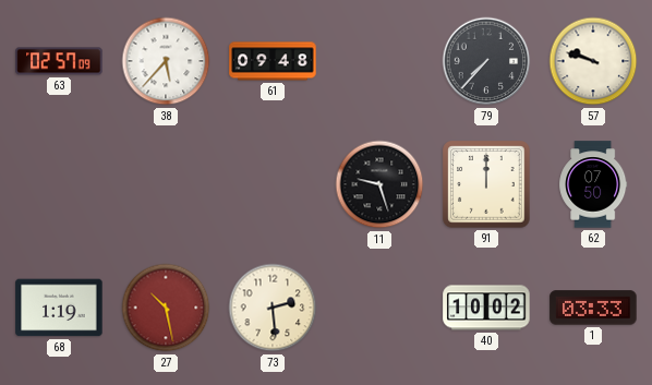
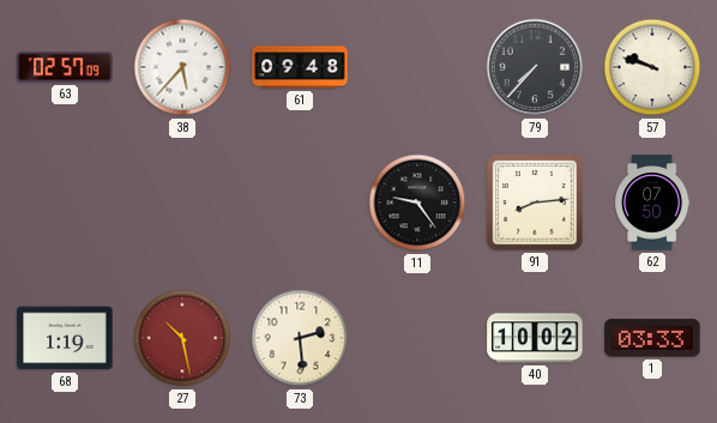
11: 9:27 -> 9:24
91: 12:00 -> 8:14
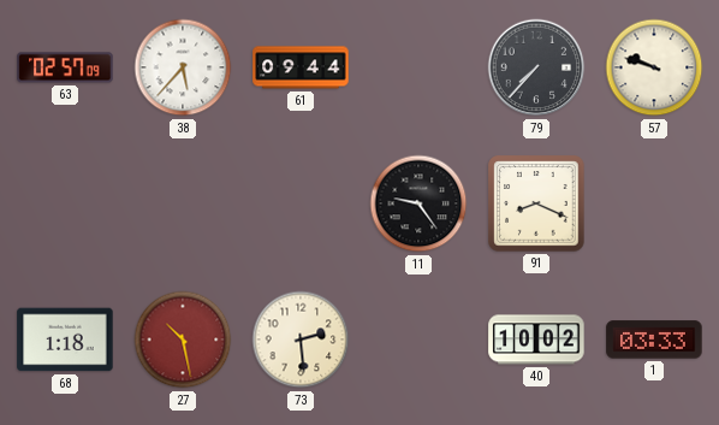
61: 09:48 -> 09:44
91: 8:14 -> 8:19
62: 07:50 -> none
68: 1:19 -> 1:18
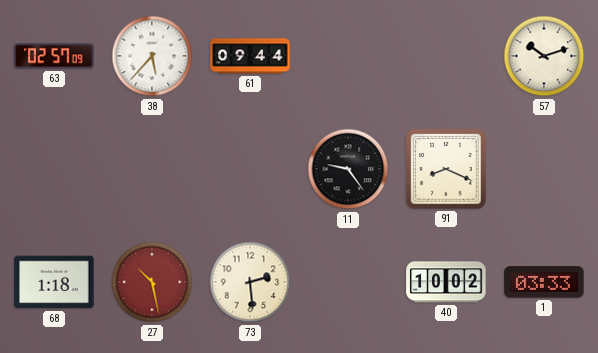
79: 7:37 -> none
57: 9:48 -> 10:12
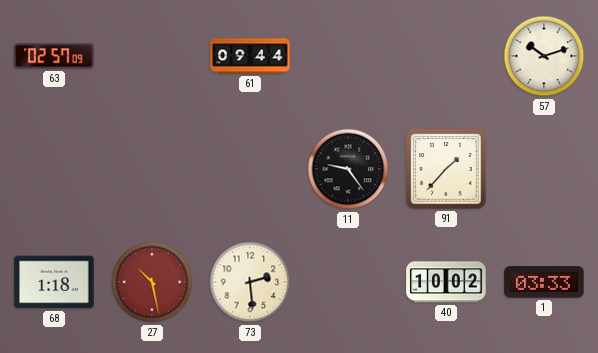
38: 5:37 -> none
91: 8:19 -> 1:37
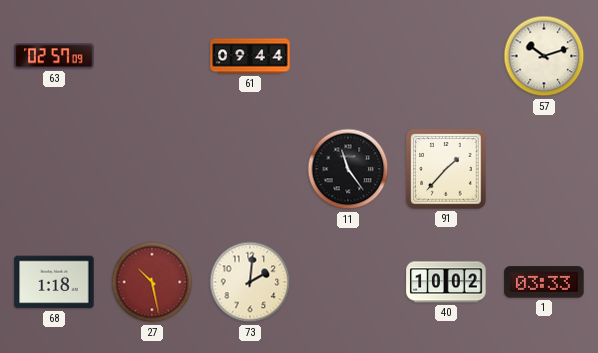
11: 9:24 -> 11:24
73: 2:29 -> 2:01
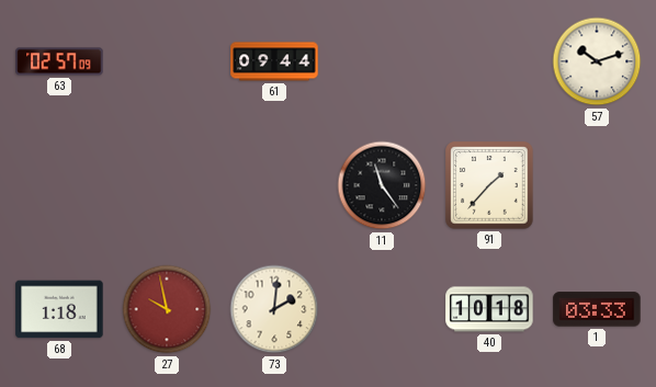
27: 10:28 -> 9:58
40: 10:02 -> 10:18
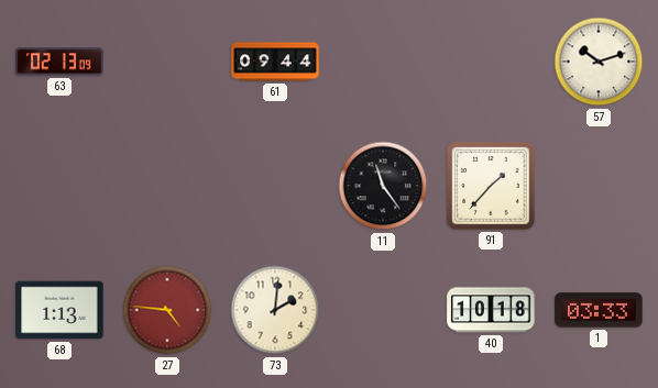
63: 02:57 -> 02:13
68: 1:18 -> 1:13
27: 9:58 -> 4:46
